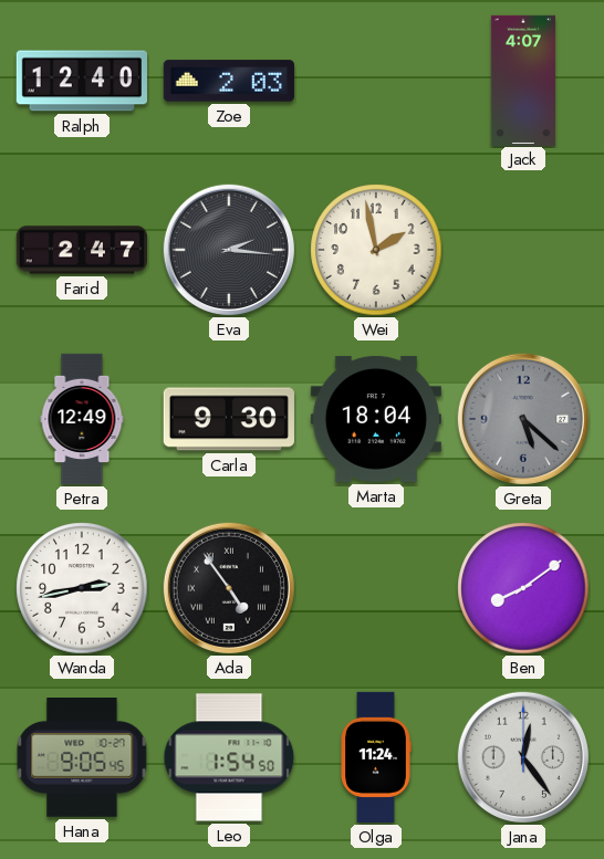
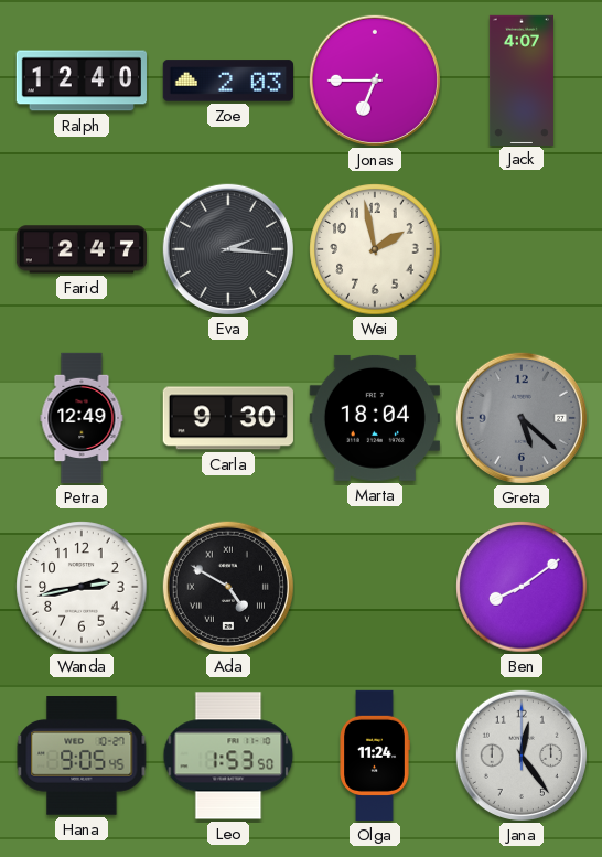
Jonas: none -> 6:45
Ada: 4:54 -> 4:50
Leo: 1:54 -> 1:53
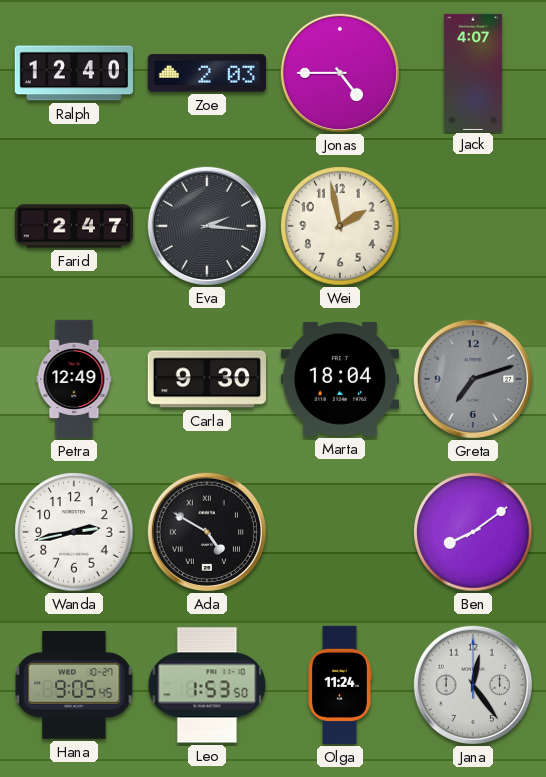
Jonas: 6:45 -> 4:45
Greta: 5:22 -> 7:12
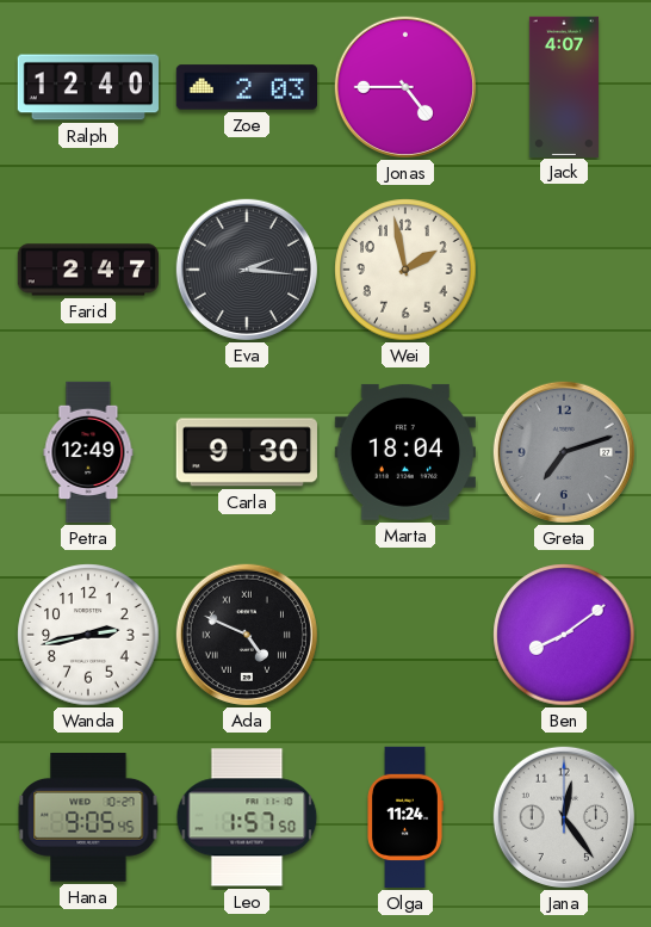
Ada: 4:50 -> 4:49
Leo: 1:53 -> 1:57
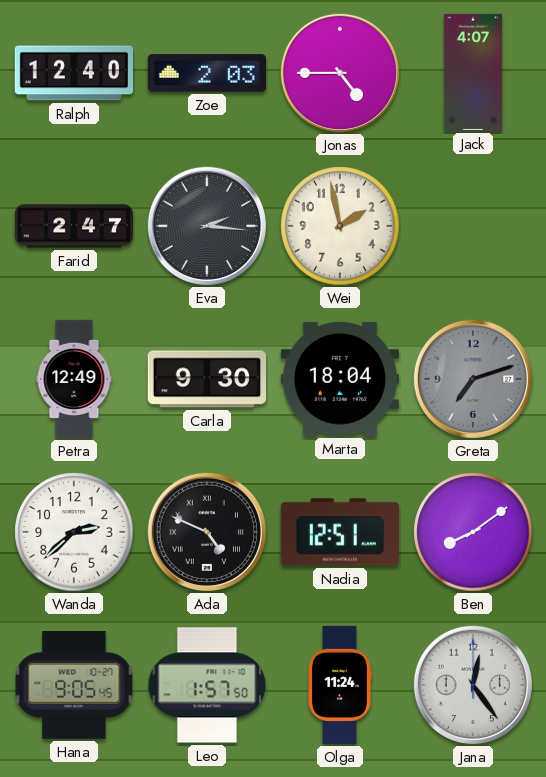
Wanda: 2:43 -> 2:38
Nadia: none -> 12:51
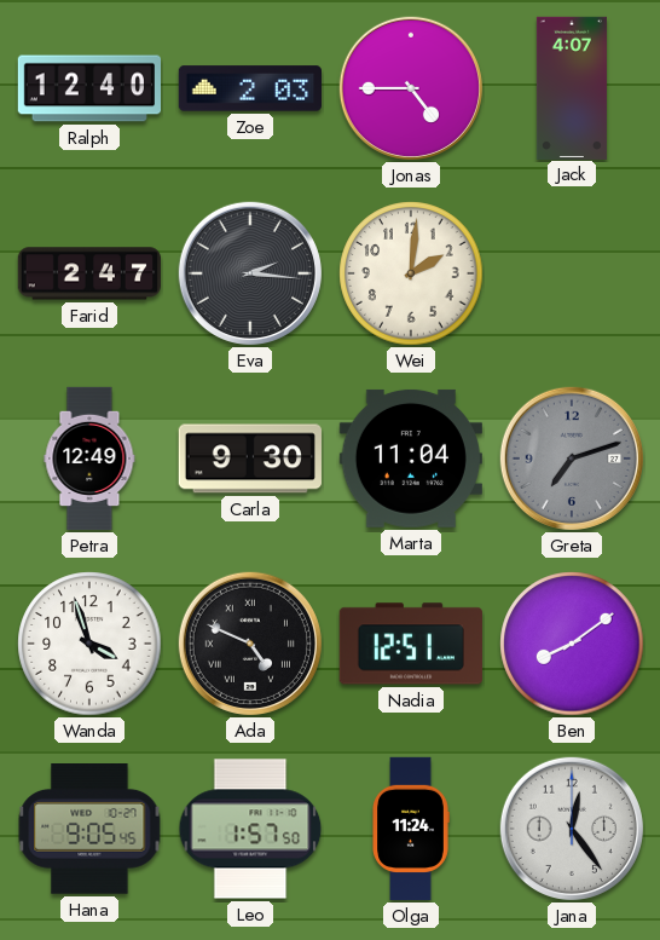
Wei: 1:58 -> 2:01
Marta: 18:04 -> 11:04
Wanda: 2:38 -> 3:57
